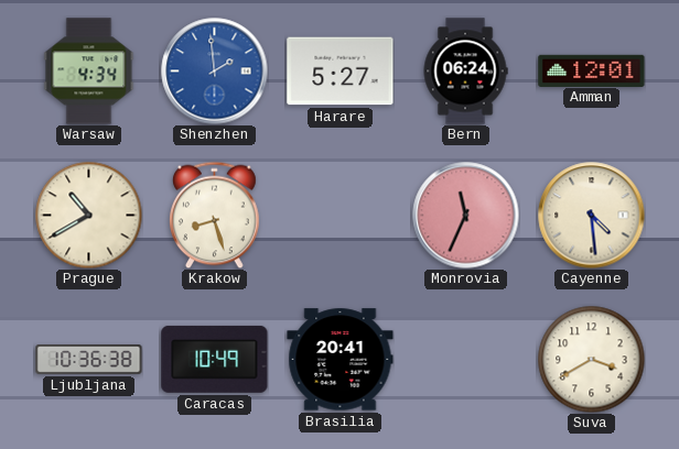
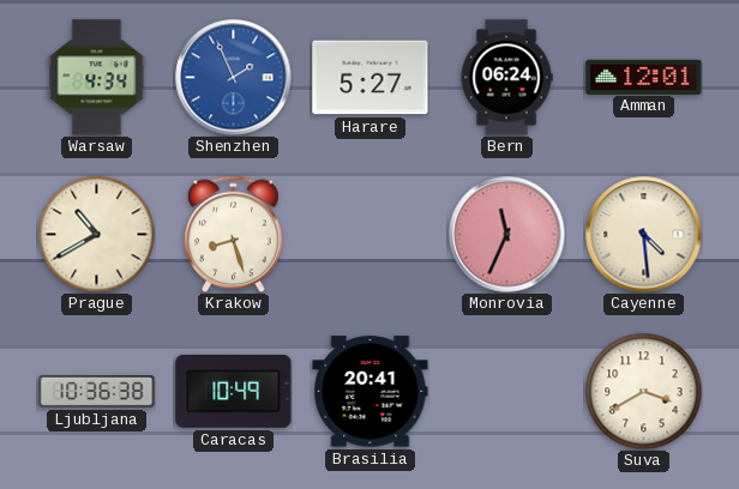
Shenzhen: 1:59 -> 1:56
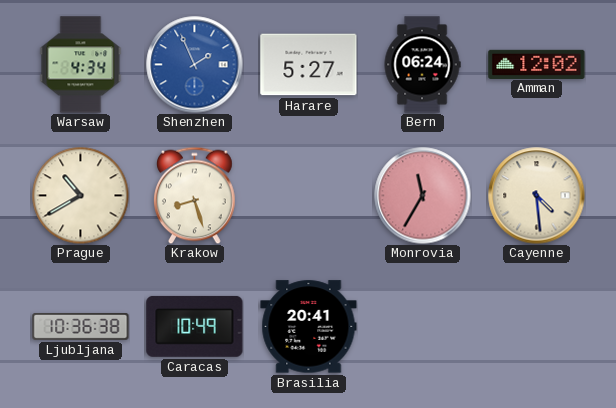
Amman: 12:01 -> 12:02
Monrovia: 11:34 -> 11:35
Suva: 3:40 -> none
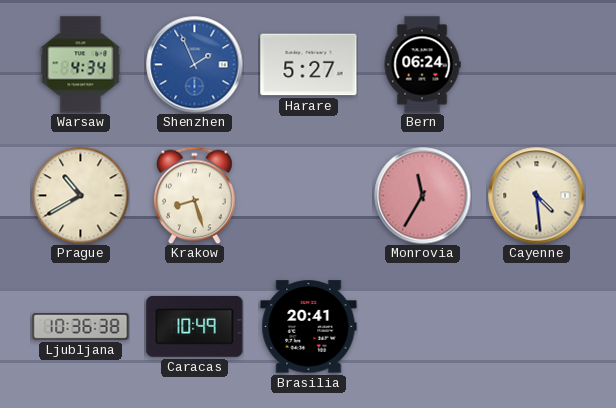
Amman: 12:02 -> none
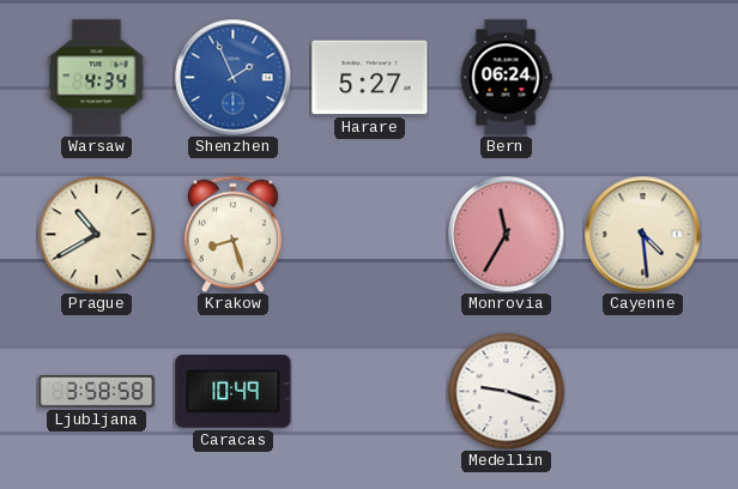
Ljubljana: 10:36 -> 3:58
Brasilia: 20:41 -> none
Medellin: none -> 9:18
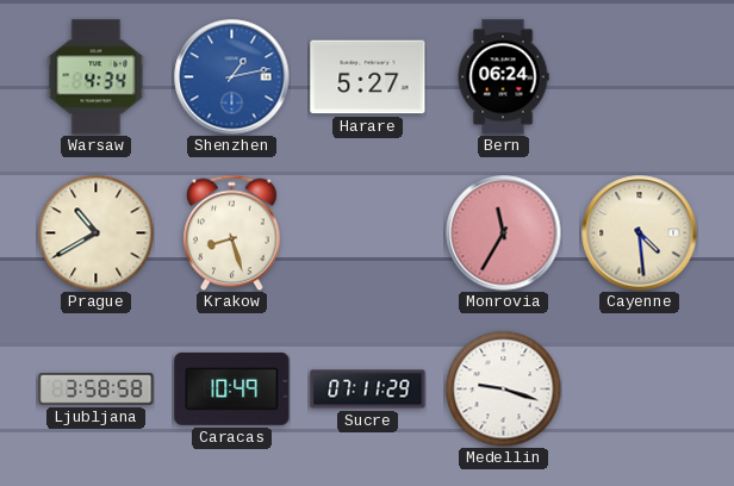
Shenzhen: 1:56 -> 1:13
Sucre: none -> 07:11
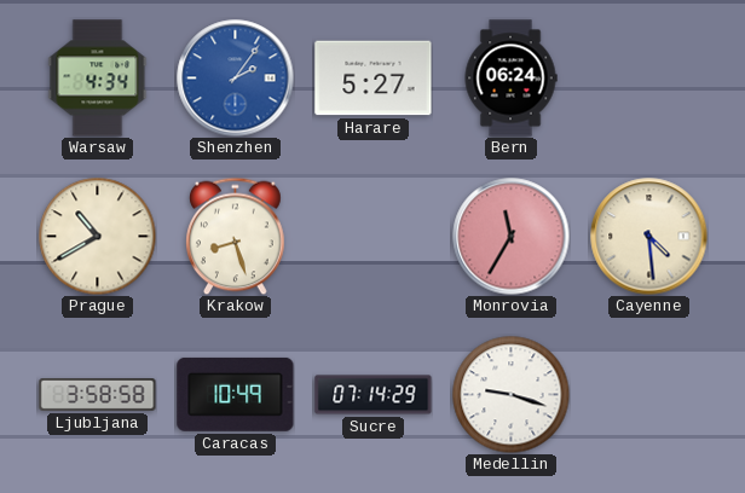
Shenzhen: 1:13 -> 2:06
Sucre: 07:11 -> 07:14
